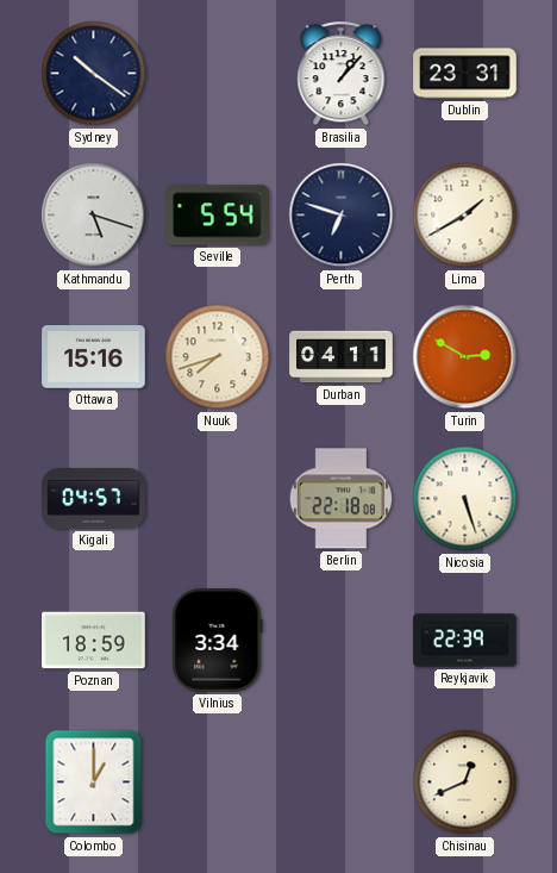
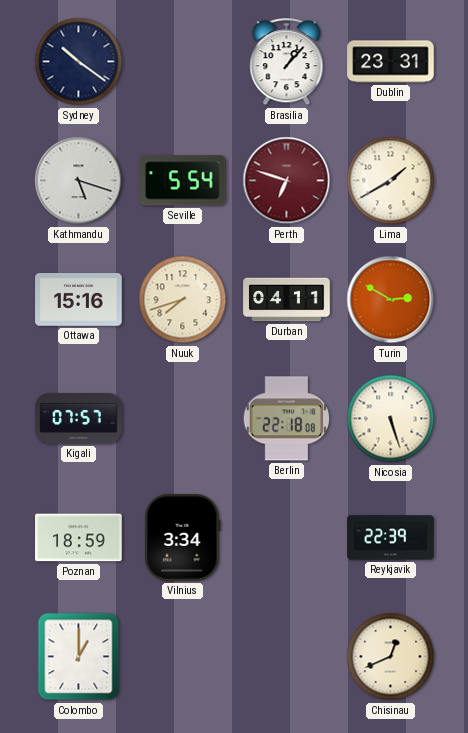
Perth dial: navy -> burgundy
Kigali: 04:57 -> 07:57
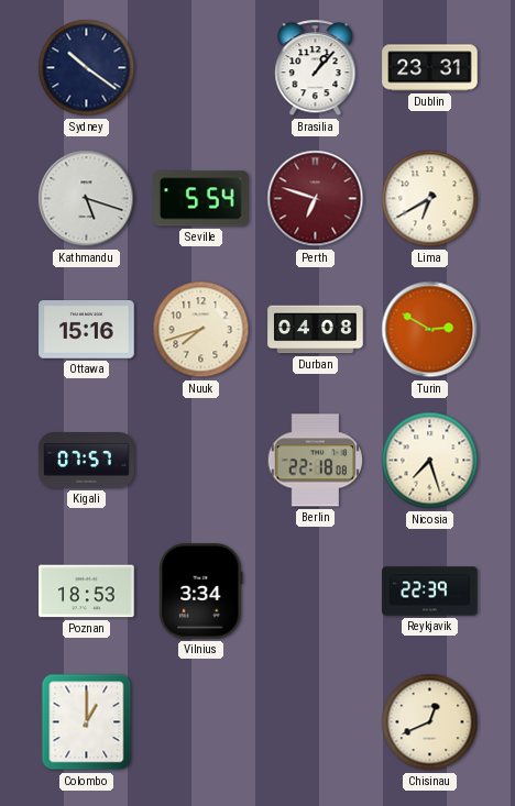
Lima: 1:40 -> 6:40
Durban: 04:11 -> 04:08
Nicosia: 5:27 -> 7:27
Poznan: 18:59 -> 18:53
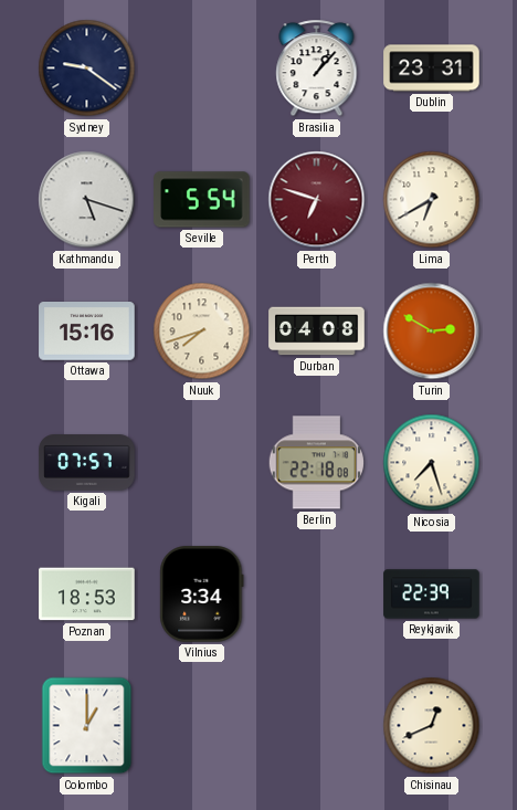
Sydney: 10:21 -> 9:21
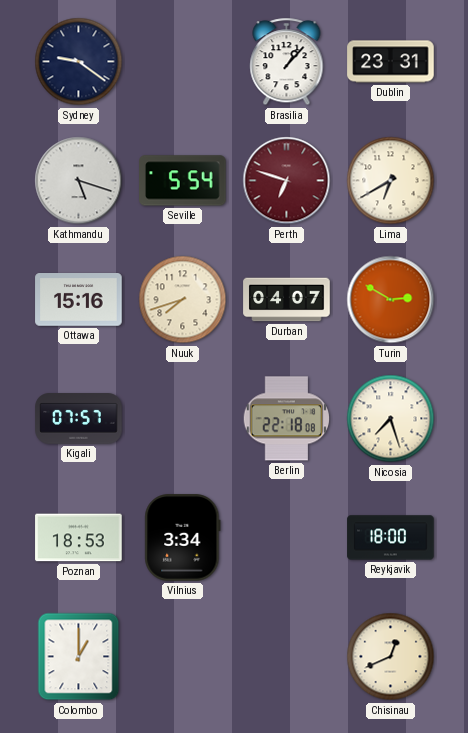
Durban: 04:08 -> 04:07
Reykjavik: 22:39 -> 18:00
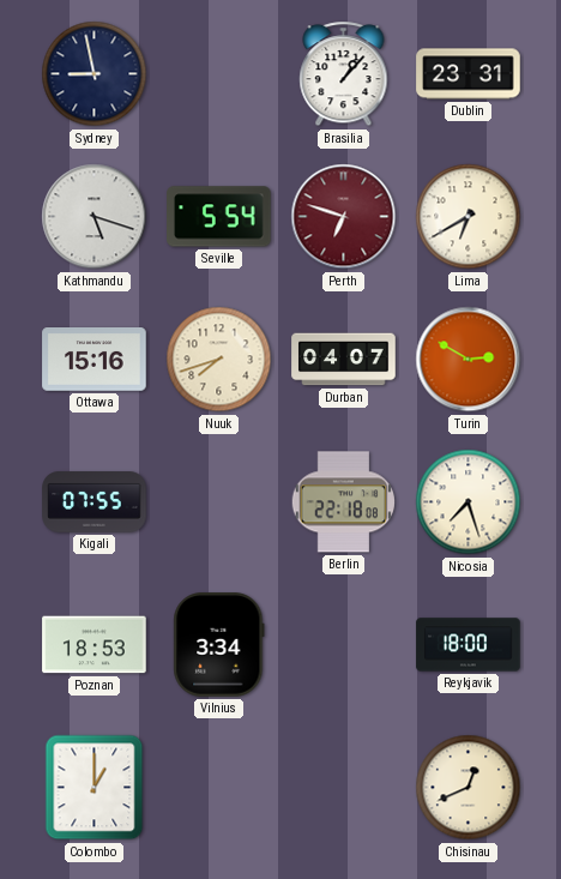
Sydney: 9:21 -> 8:58
Kigali: 07:57 -> 07:55
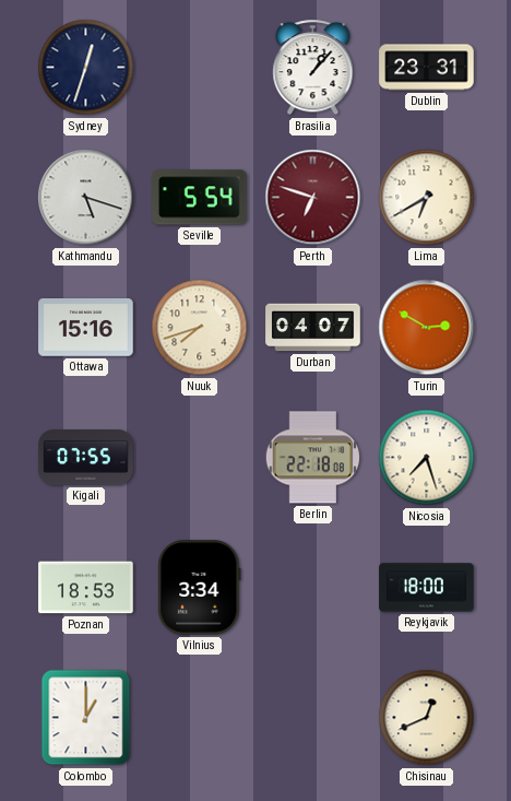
Sydney: 8:58 -> 12:33
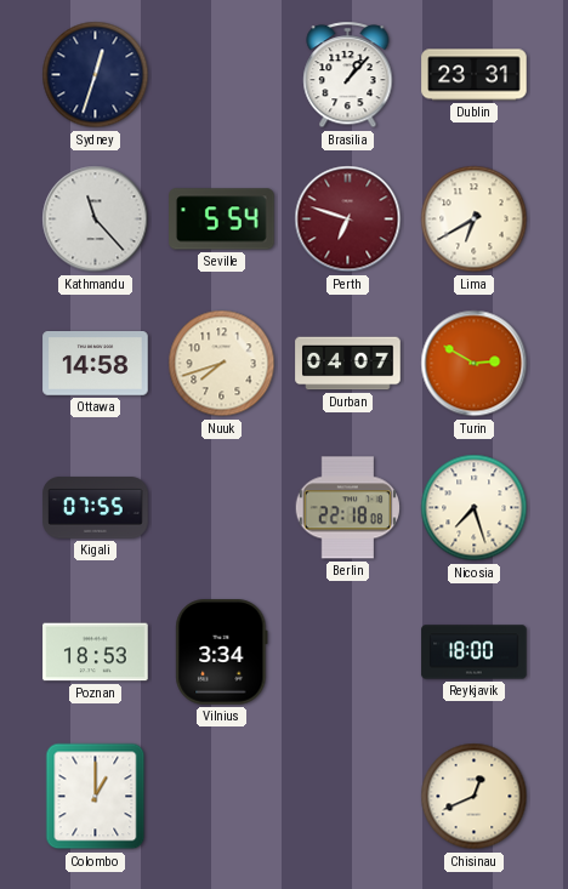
Kathmandu: 5:18 -> 11:23
Ottawa: 15:16 -> 14:58
